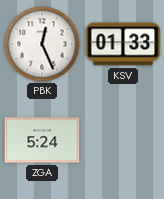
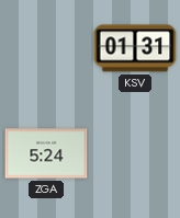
PBK: 12:26 -> none
KSV: 01:33 -> 01:31
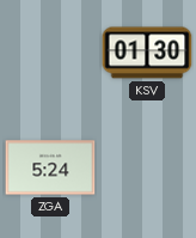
KSV: 01:31 -> 01:30
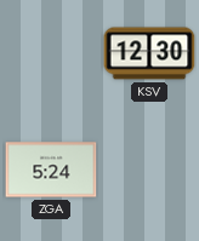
KSV: 01:30 -> 12:30
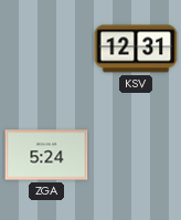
KSV: 12:30 -> 12:31
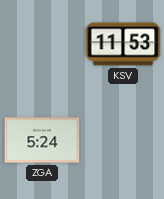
KSV: 12:31 -> 11:53
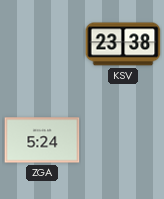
KSV: 11:53 -> 23:38
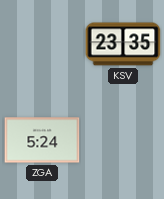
KSV: 23:38 -> 23:35
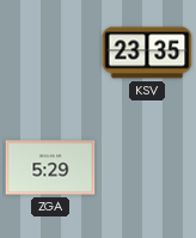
ZGA: 5:24 -> 5:29
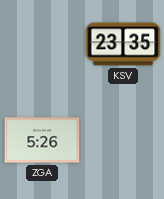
ZGA: 5:29 -> 5:26
